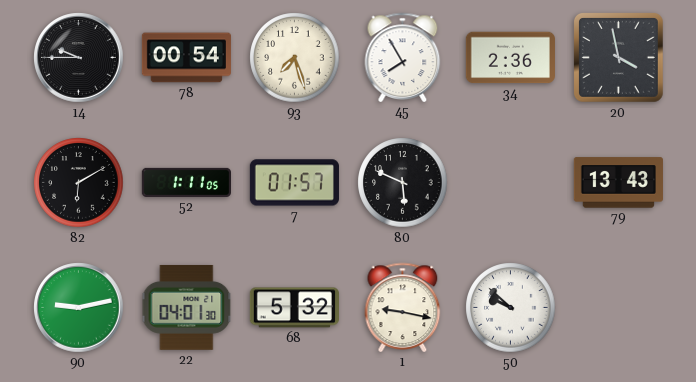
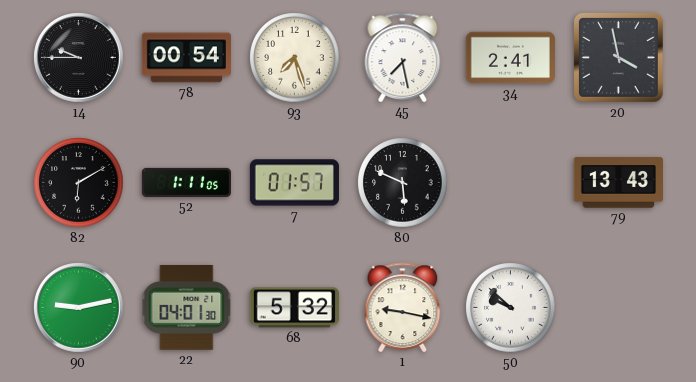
45: 7:55 -> 7:28
34: 2:36 -> 2:41
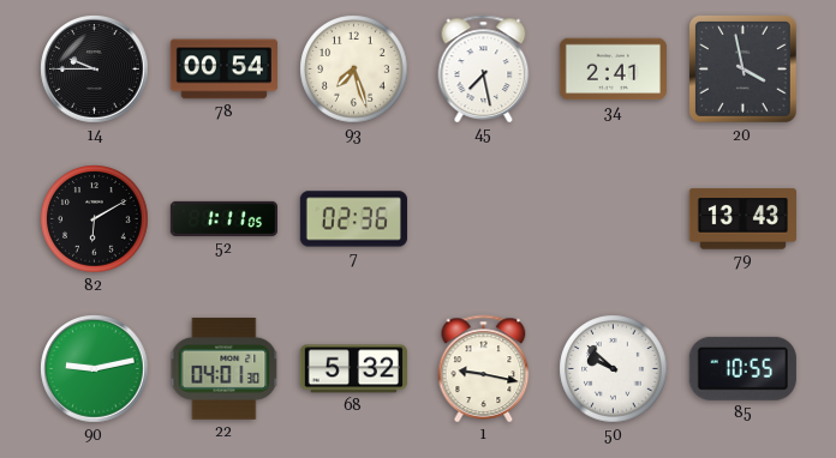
7: 01:57 -> 02:36
80: 5:49 -> none
85: none -> 10:55
